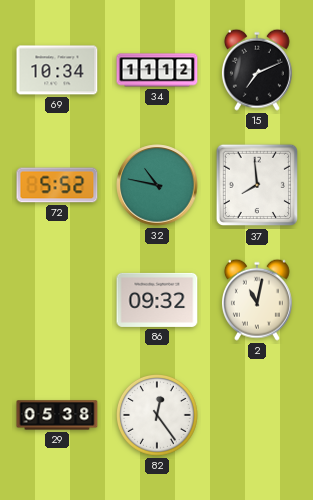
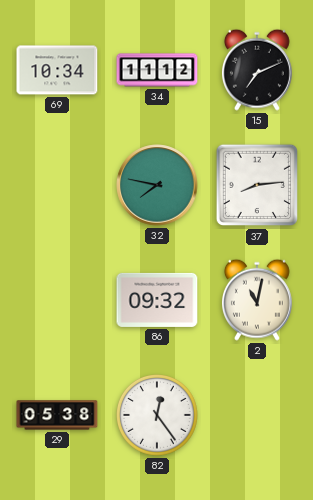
72: 5:52 -> none
32: 10:47 -> 7:47
37: 7:59 -> 8:14
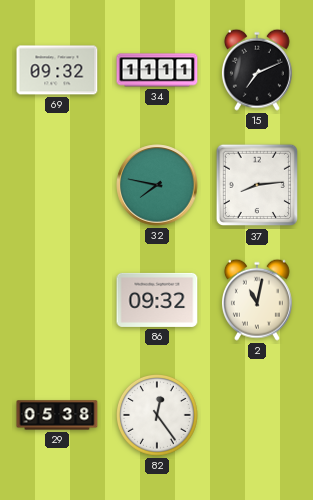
69: 10:34 -> 09:32
34: 11:12 -> 11:11
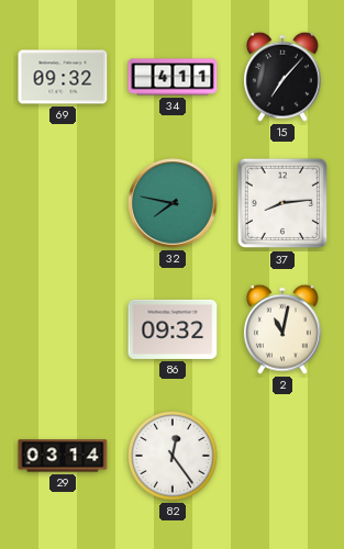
34: 11:11 -> 4:11
15: 7:11 -> 7:07
29: 05:38 -> 03:14
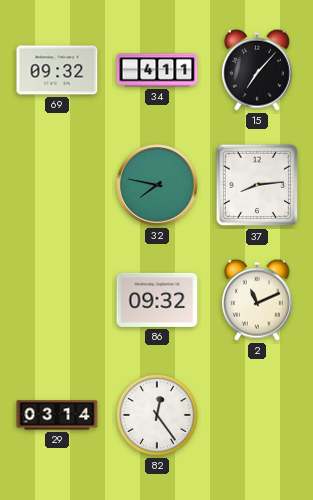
2: 11:02 -> 11:11
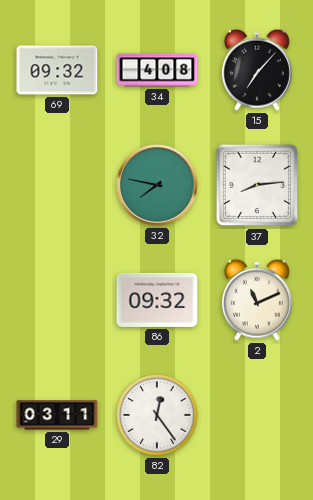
34: 4:11 -> 4:08
29: 03:14 -> 03:11
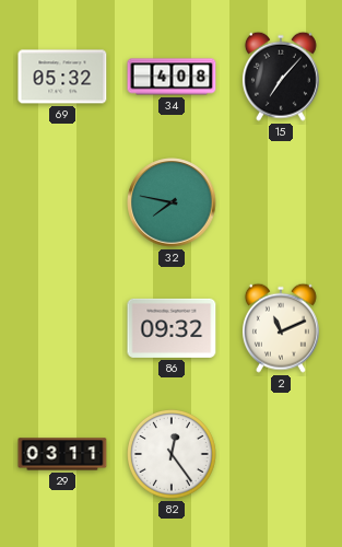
69: 09:32 -> 05:32
37: 8:14 -> none
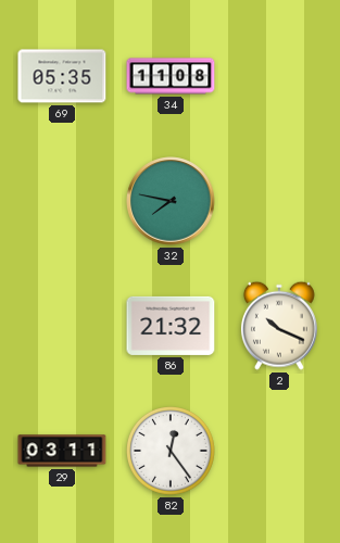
69: 05:32 -> 05:35
34: 4:08 -> 11:08
15: 7:07 -> none
86: 09:32 -> 21:32
2: 11:11 -> 10:19
